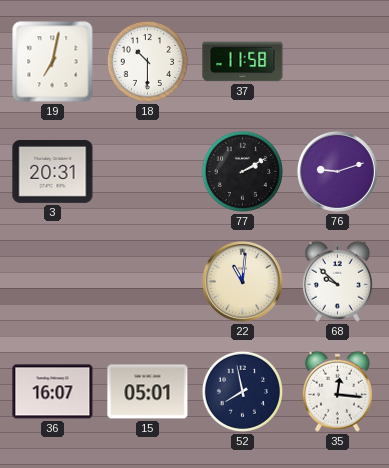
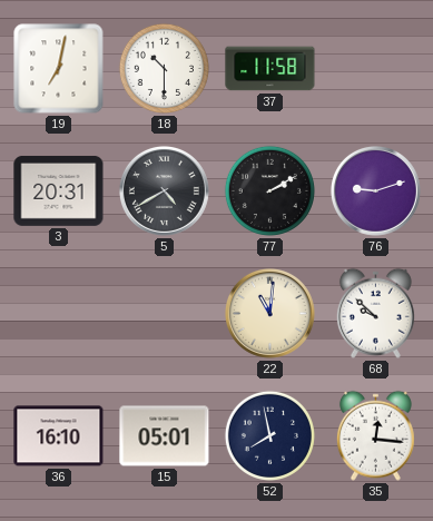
5: none -> 4:40
36: 16:07 -> 16:10
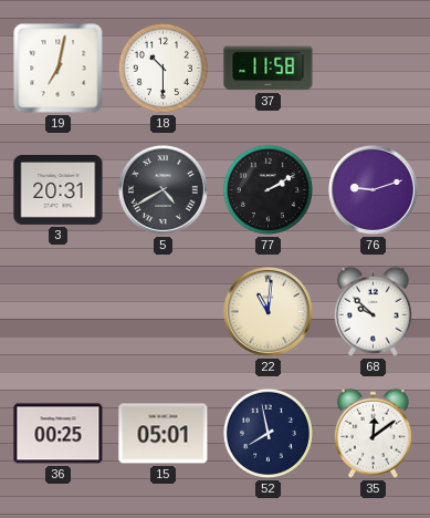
36: 16:10 -> 00:25
35: 12:16 -> 12:09
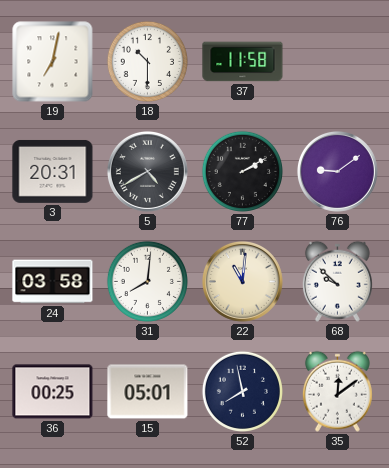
76: 9:12 -> 9:09
24: none -> 03:58
31: none -> 8:01
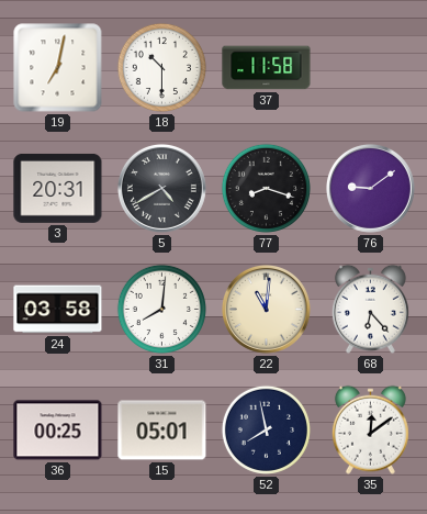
77: 2:10 -> 8:18
68: 9:52 -> 6:23
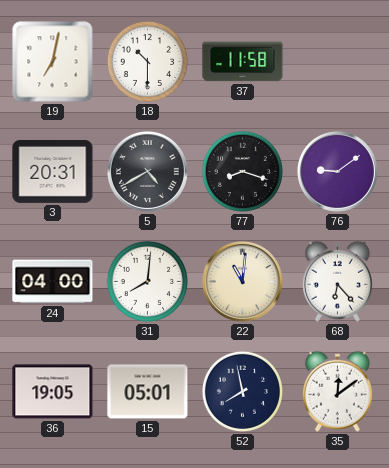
24: 03:58 -> 04:00
36: 00:25 -> 19:05
